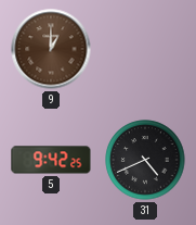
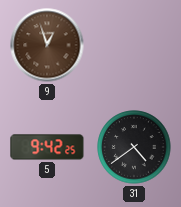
9: 1:00 -> 12:57
31: 4:41 -> 4:39
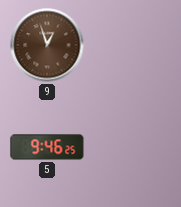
5: 9:42 -> 9:46
31: 4:39 -> none
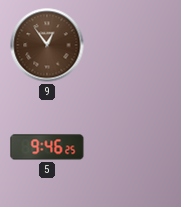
9: 12:57 -> 12:54
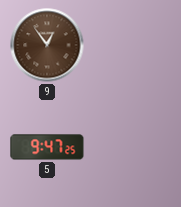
5: 9:46 -> 9:47
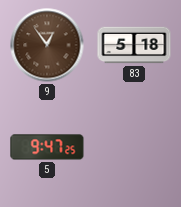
83: none -> 5:18
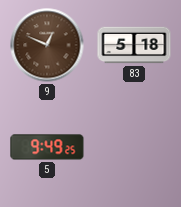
9: 12:54 -> 12:49
5: 9:47 -> 9:49
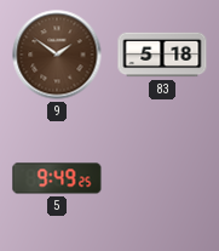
9: 12:49 -> 1:51
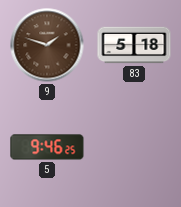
9: 1:51 -> 1:48
5: 9:49 -> 9:46
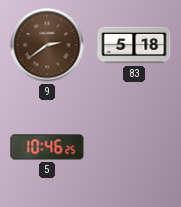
9: 1:48 -> 2:39
5: 9:46 -> 10:46
